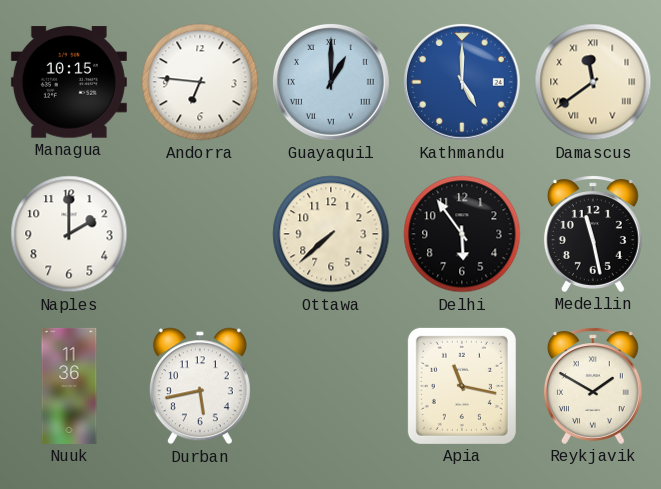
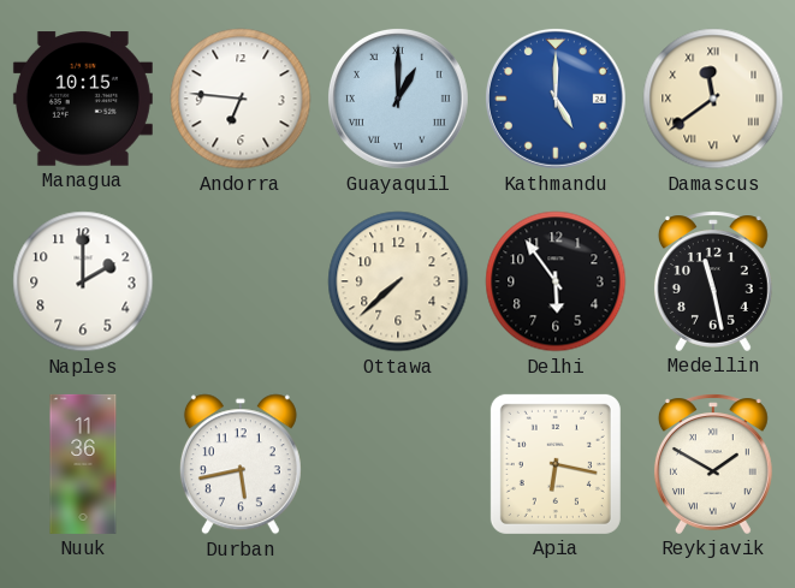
Apia: 11:17 -> 6:17
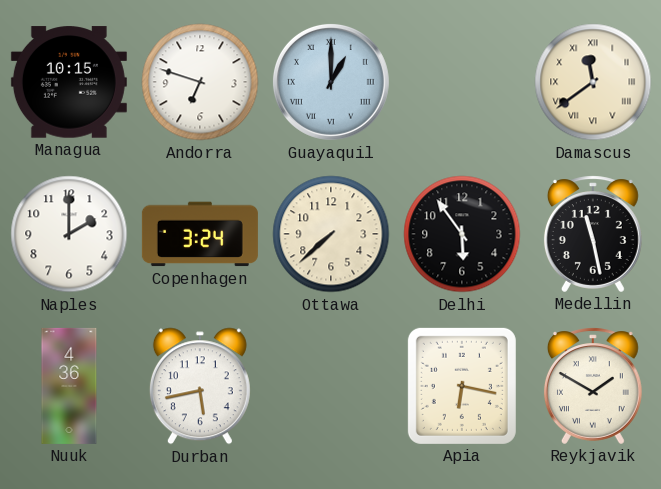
Andorra: 6:46 -> 6:48
Kathmandu: 5:00 -> none
Copenhagen: none -> 3:24
Nuuk: 11:36 -> 4:36
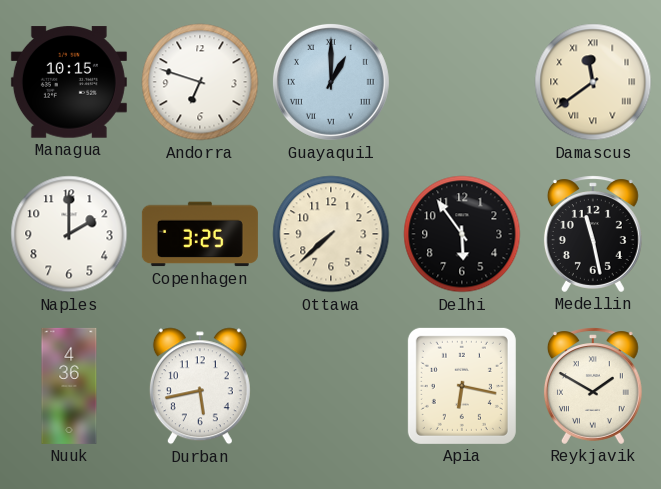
Copenhagen: 3:24 -> 3:25
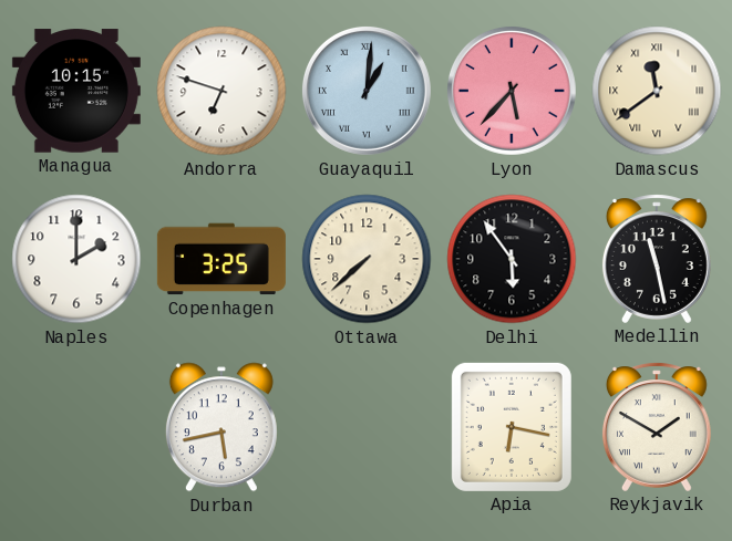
Guayaquil: 1:00 -> 1:01
Lyon: none -> 5:37
Nuuk: 4:36 -> none
